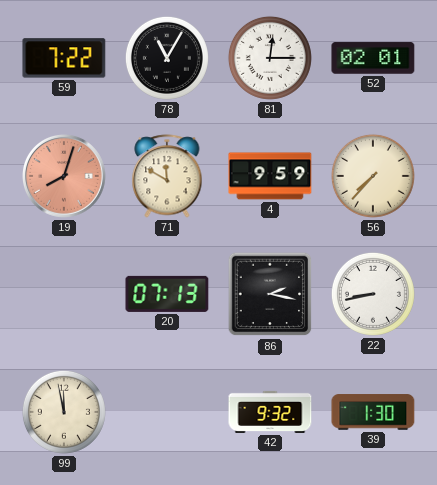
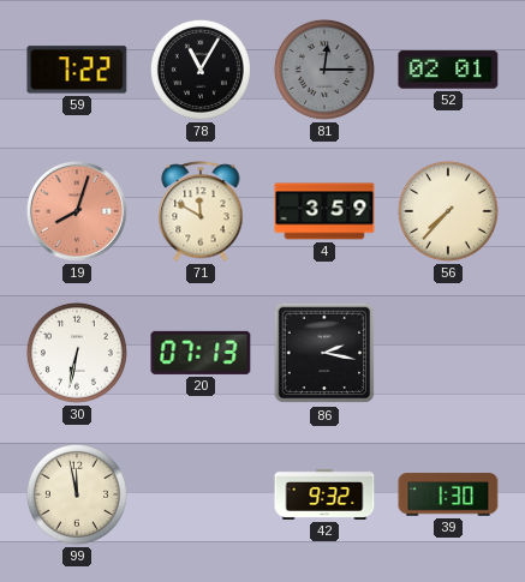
81 dial: white -> grey
4: 9:59 -> 3:59
30: none -> 6:32
22: 8:43 -> none
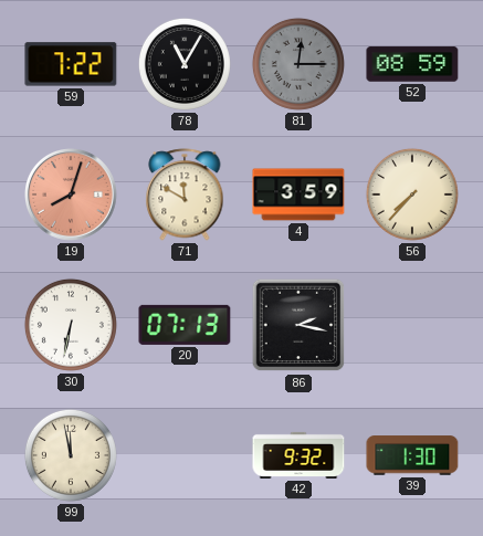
52: 02:01 -> 08:59
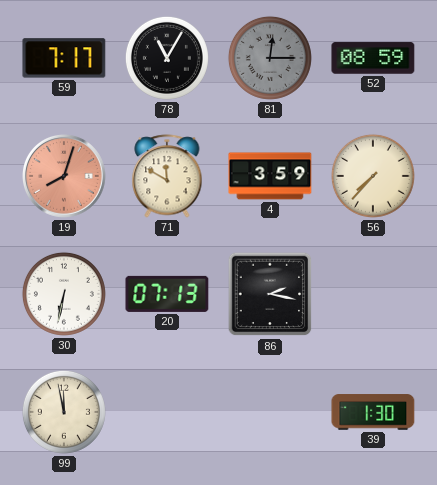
59: 7:22 -> 7:17
42: 9:32 -> none
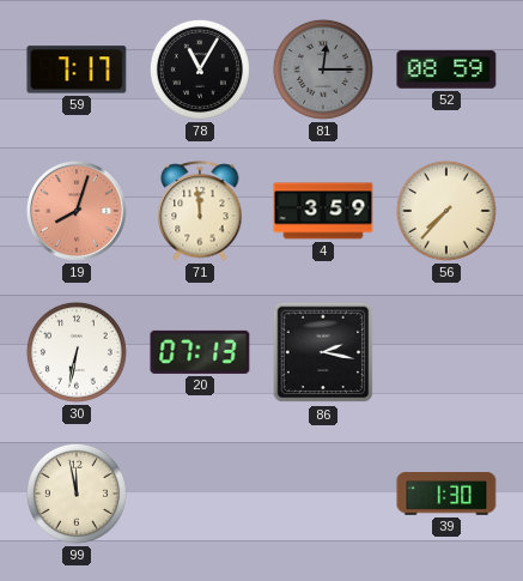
71: 11:50 -> 11:59
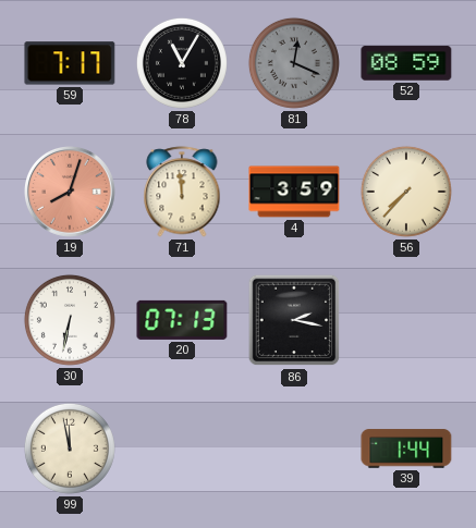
81: 12:15 -> 12:19
39: 1:30 -> 1:44
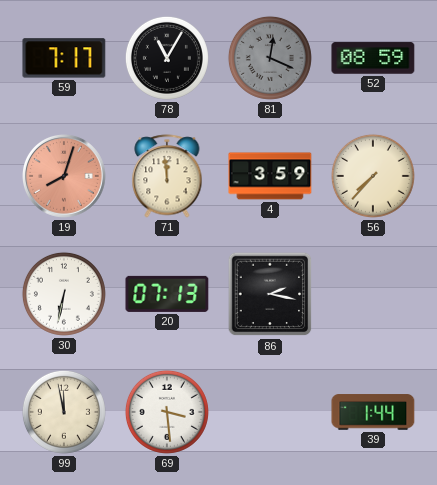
69: none -> 3:29
